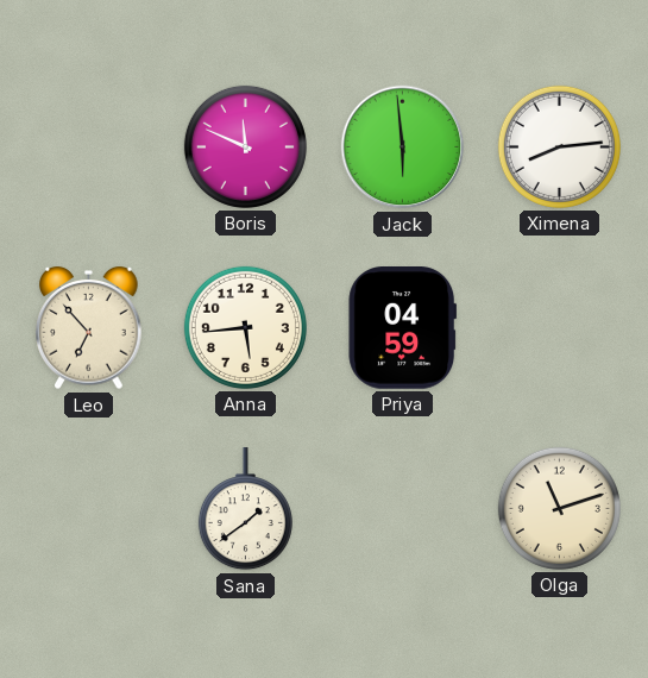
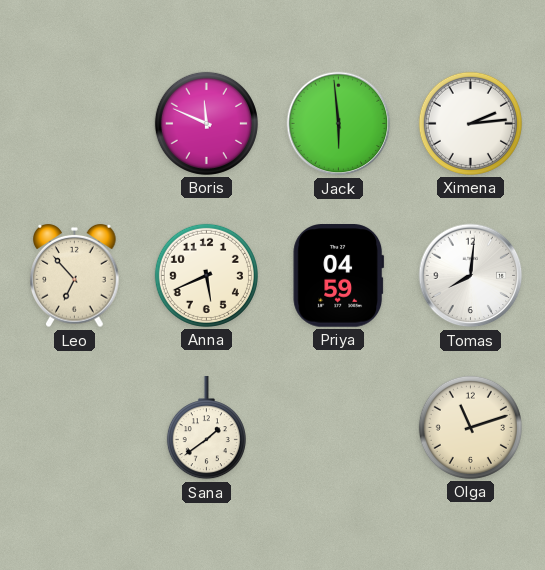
Ximena: 8:14 -> 2:14
Anna: 5:44 -> 5:41
Tomas: none -> 8:01
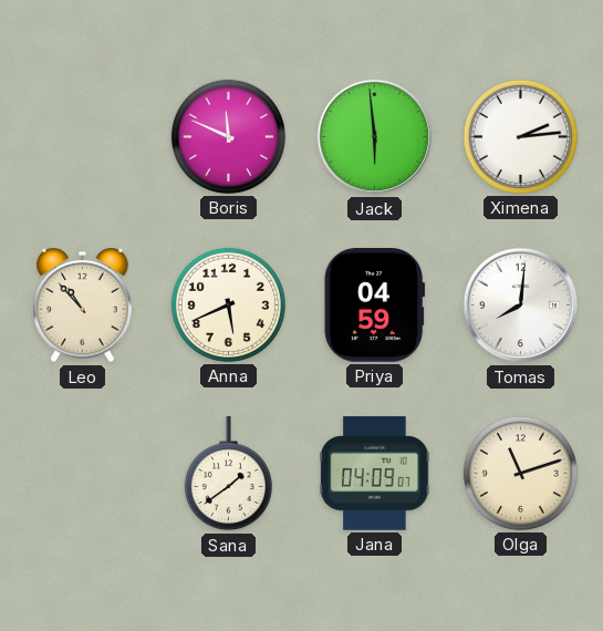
Leo: 6:53 -> 10:53
Jana: none -> 04:09
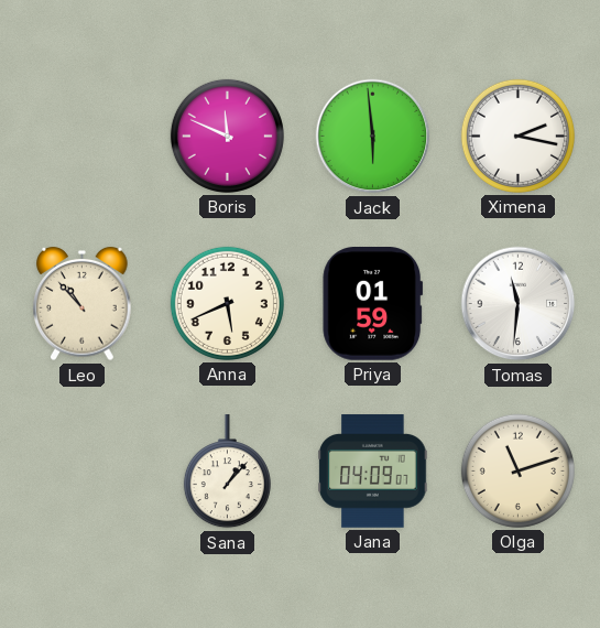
Ximena: 2:14 -> 2:17
Priya: 04:59 -> 01:59
Tomas: 8:01 -> 11:31
Sana: 1:39 -> 1:07
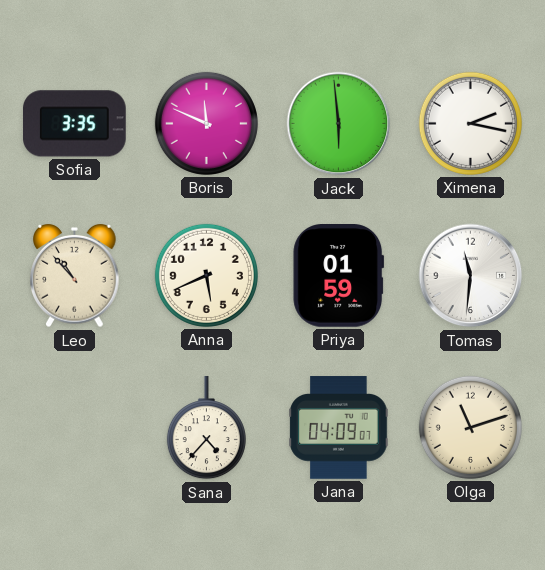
Sofia: none -> 3:35
Sana: 1:07 -> 4:37
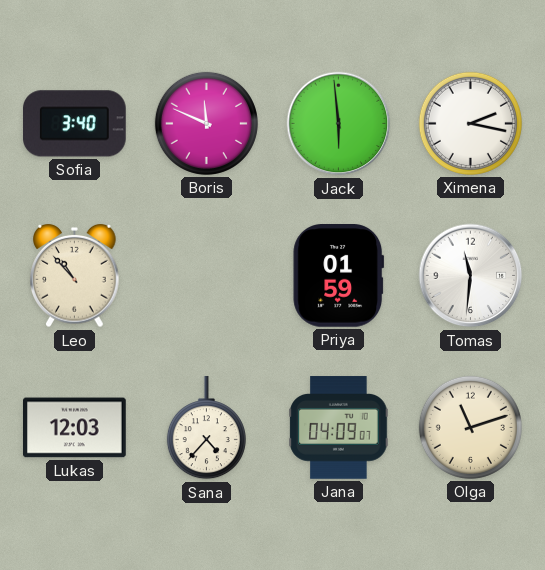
Sofia: 3:35 -> 3:40
Anna: 5:41 -> none
Lukas: none -> 12:03
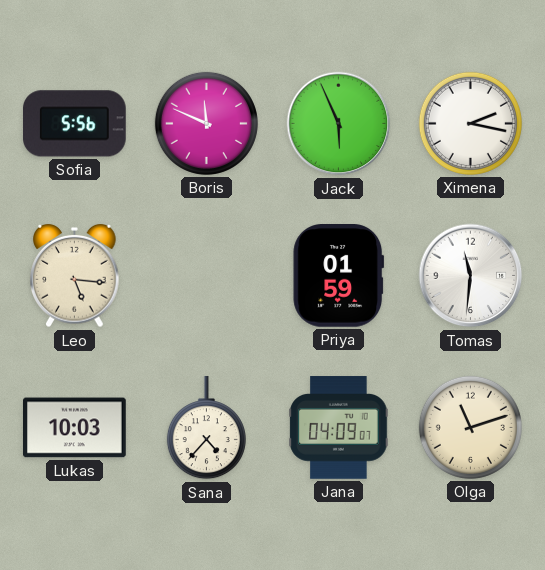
Sofia: 3:40 -> 5:56
Jack: 5:59 -> 5:56
Leo: 10:53 -> 5:16
Lukas: 12:03 -> 10:03
